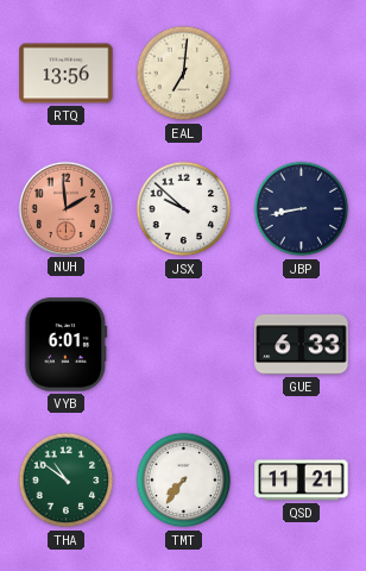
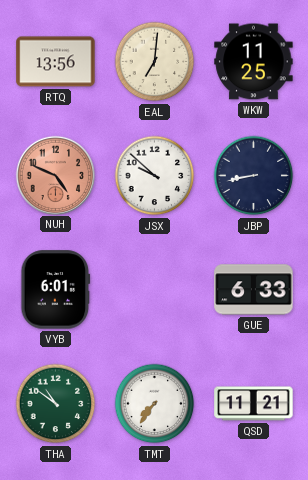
WKW: none -> 11:25
NUH: 1:59 -> 4:49
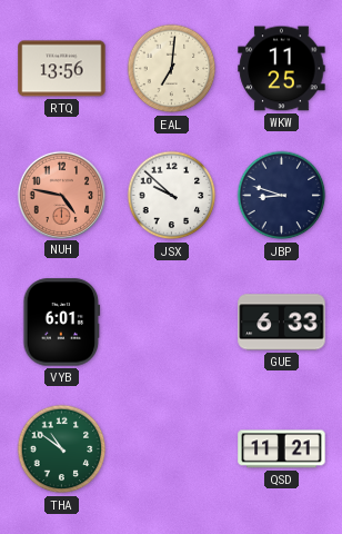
NUH: 4:49 -> 4:47
JBP: 8:43 -> 8:48
TMT: 7:36 -> none
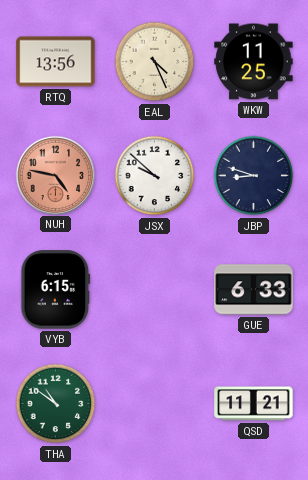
EAL: 7:01 -> 4:26
VYB: 6:01 -> 6:15
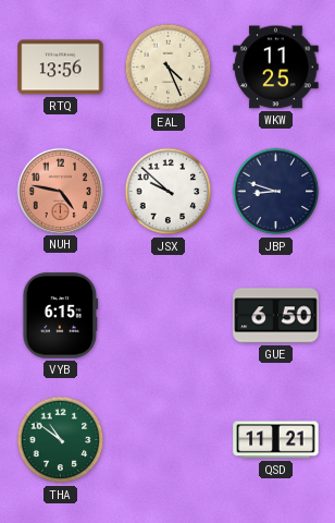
GUE: 6:33 -> 6:50
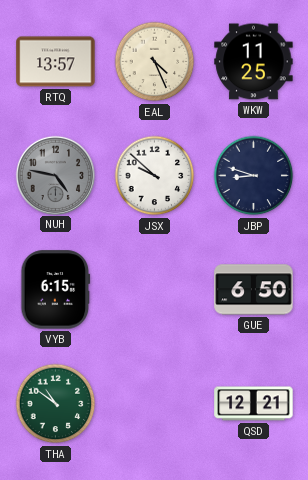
RTQ: 13:56 -> 13:57
NUH dial: salmon -> grey
QSD: 11:21 -> 12:21
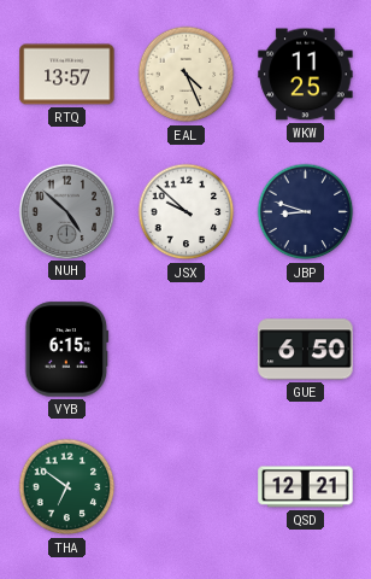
NUH: 4:47 -> 4:52
THA: 10:51 -> 6:51
